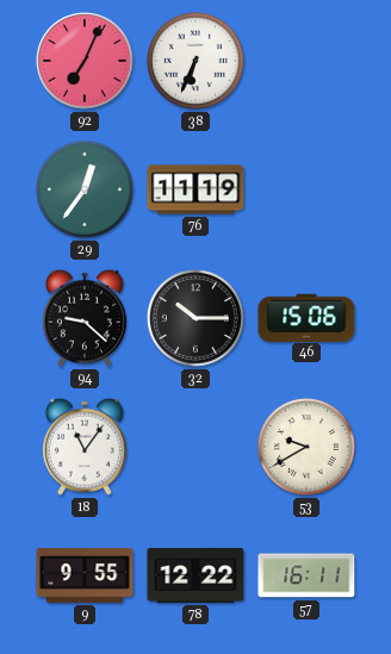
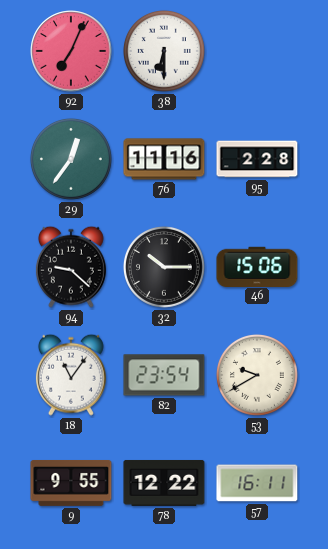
38: 6:34 -> 6:30
76: 11:19 -> 11:16
95: none -> 2:28
82: none -> 23:54
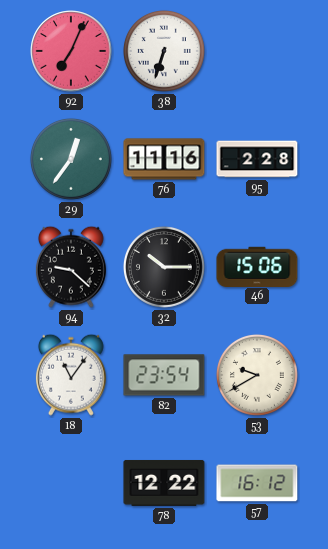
38: 6:30 -> 6:33
9: 9:55 -> none
57: 16:11 -> 16:12
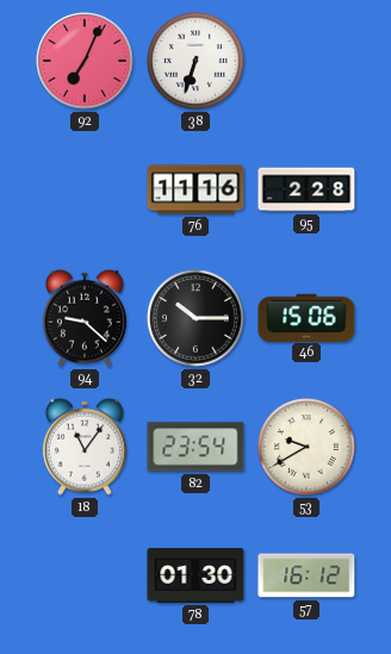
29: 12:36 -> none
78: 12:22 -> 01:30
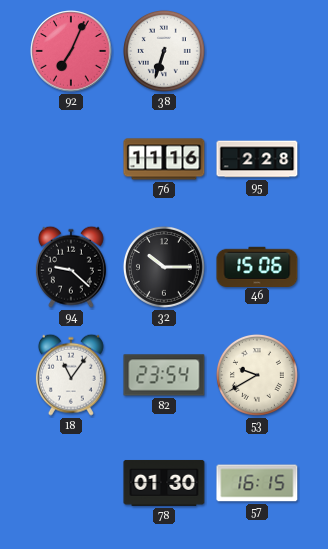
57: 16:12 -> 16:15
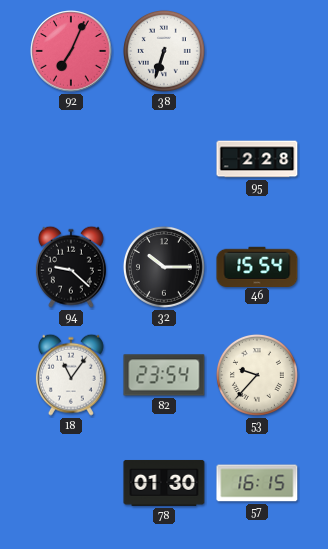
76: 11:16 -> none
46: 15:06 -> 15:54
53: 9:40 -> 9:37
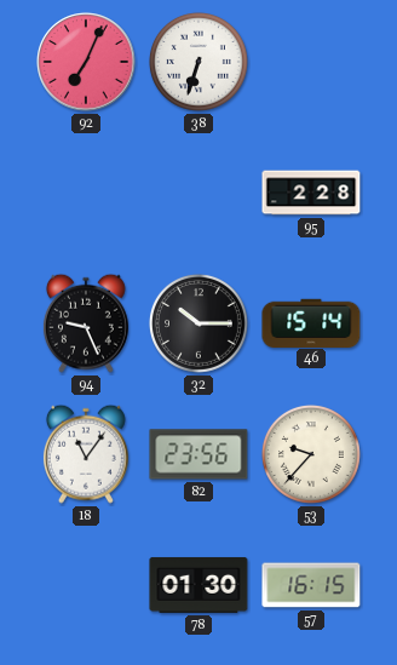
94: 9:22 -> 9:26
46: 15:54 -> 15:14
82: 23:54 -> 23:56
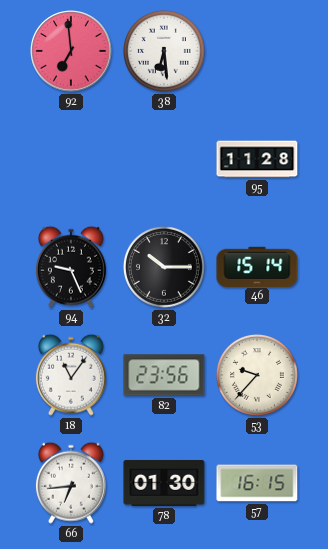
92: 7:04 -> 6:59
38: 6:33 -> 6:29
95: 2:28 -> 11:28
66: none -> 6:44
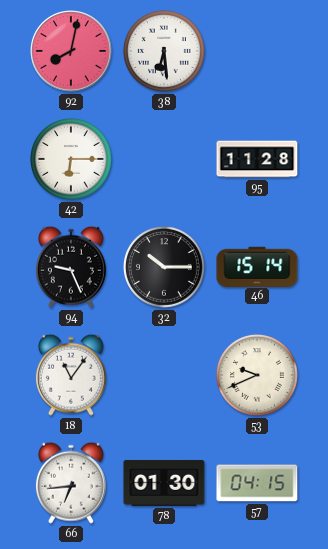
92: 6:59 -> 8:02
42: none -> 6:15
82: 23:56 -> none
53: 9:37 -> 9:41
57: 16:15 -> 04:15
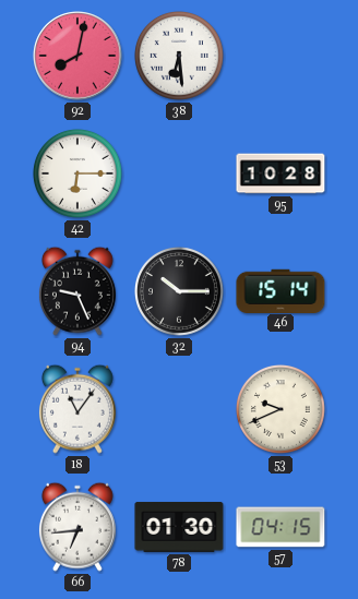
95: 11:28 -> 10:28
